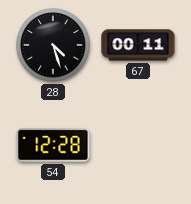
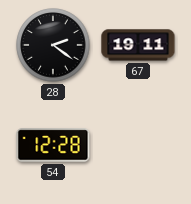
28: 4:27 -> 2:21
67: 00:11 -> 19:11
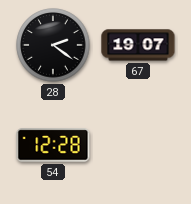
67: 19:11 -> 19:07
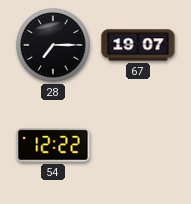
28: 2:21 -> 7:15
54: 12:28 -> 12:22
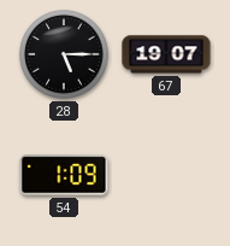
28: 7:15 -> 5:15
54: 12:22 -> 1:09
